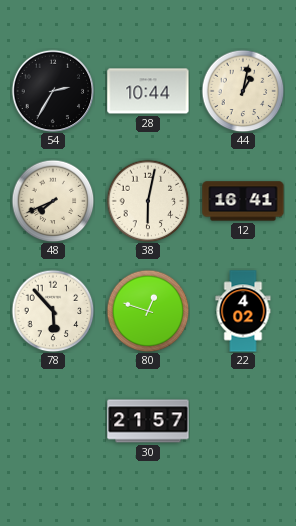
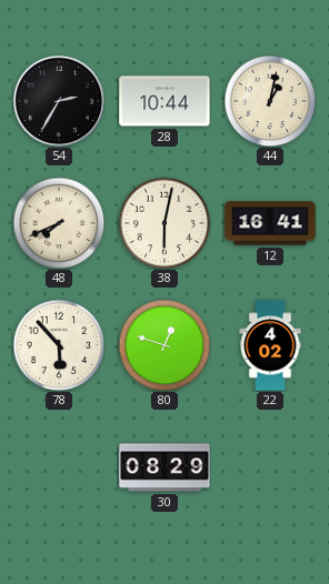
30: 21:57 -> 08:29
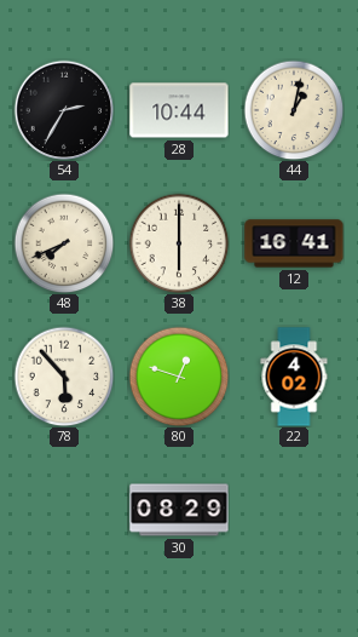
38: 6:02 -> 6:00
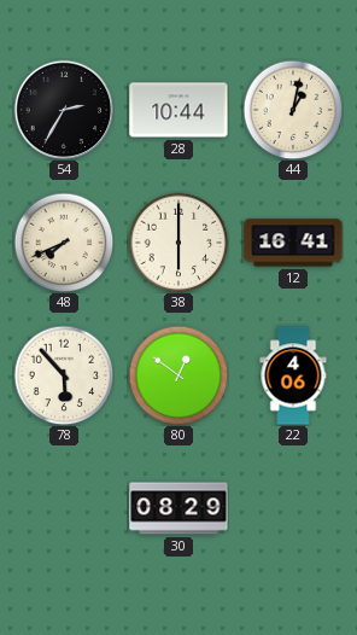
80: 12:48 -> 12:51
22: 4:02 -> 4:06
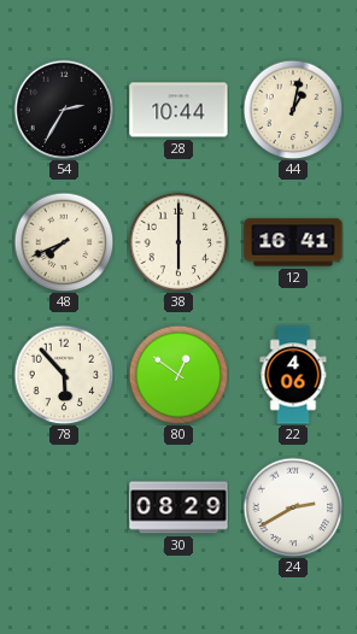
24: none -> 2:40
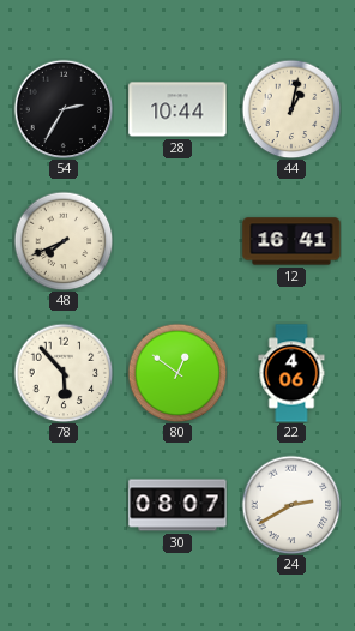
38: 6:00 -> none
30: 08:29 -> 08:07
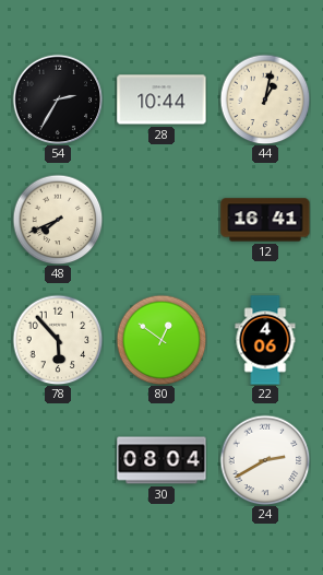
30: 08:07 -> 08:04
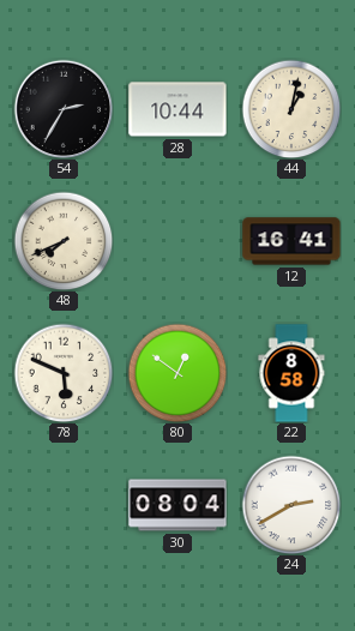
78: 5:53 -> 5:49
22: 4:06 -> 8:58
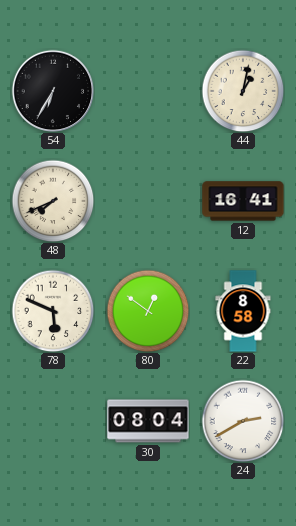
54: 2:35 -> 6:35
28: 10:44 -> none
